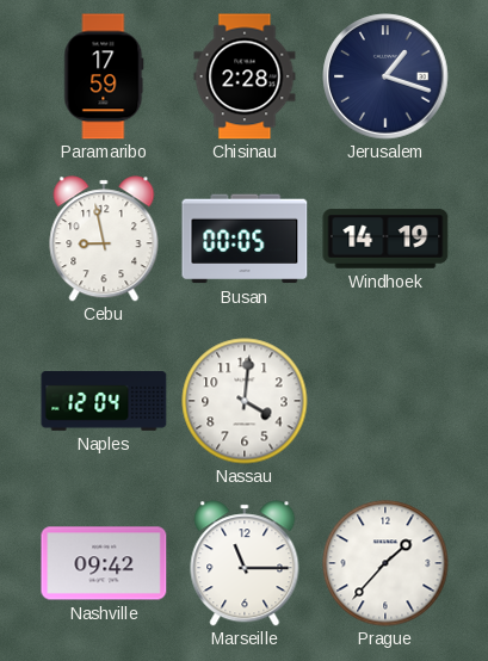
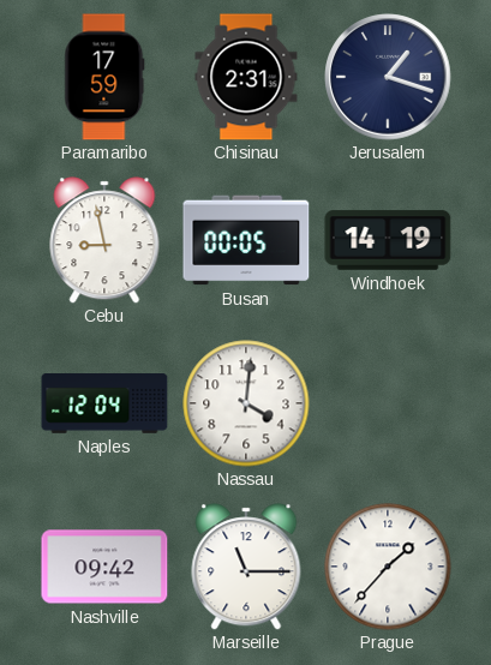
Chisinau: 2:28 -> 2:31
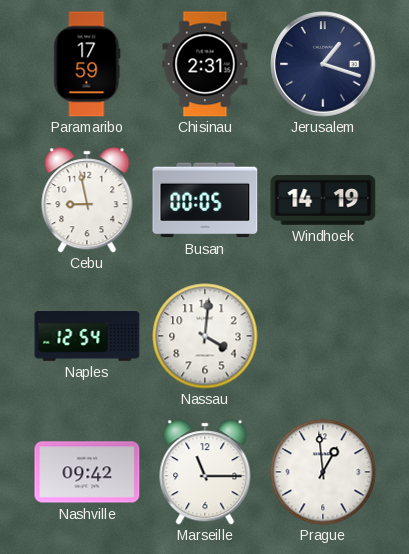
Naples: 12:04 -> 12:54
Prague: 1:37 -> 12:59
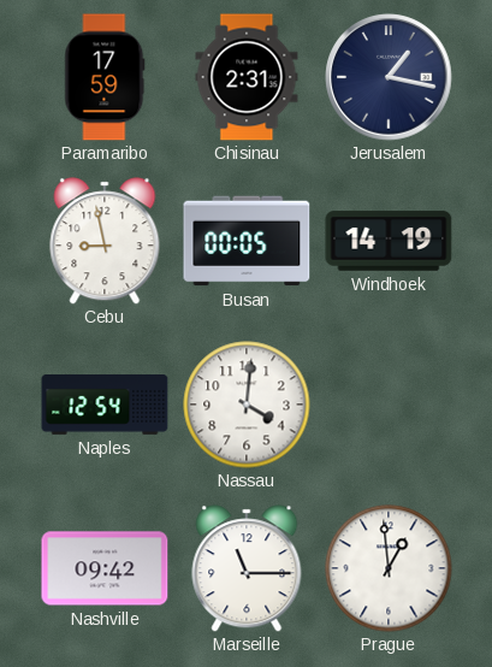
Jerusalem: 1:18 -> 1:17
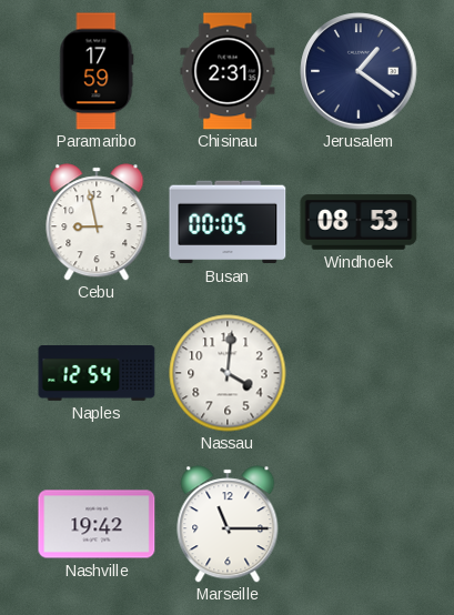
Jerusalem: 1:17 -> 1:21
Windhoek: 14:19 -> 08:53
Nashville: 09:42 -> 19:42
Prague: 12:59 -> none
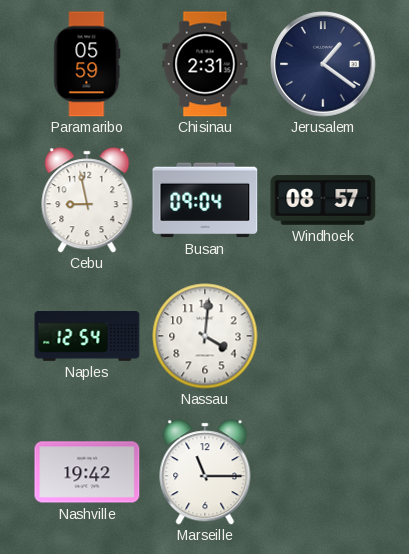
Paramaribo: 17:59 -> 05:59
Busan: 00:05 -> 09:04
Windhoek: 08:53 -> 08:57
